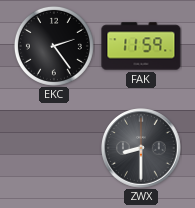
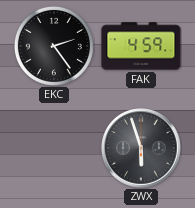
FAK: 11:59 -> 4:59
ZWX: 8:30 -> 5:57
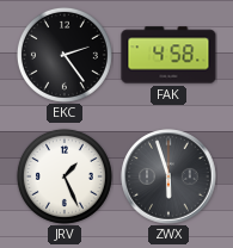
FAK: 4:59 -> 4:58
JRV: none -> 1:26
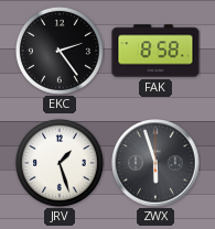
FAK: 4:58 -> 8:58
JRV: 1:26 -> 1:27
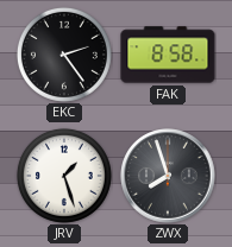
ZWX: 5:57 -> 7:57
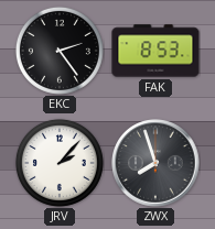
FAK: 8:58 -> 8:53
JRV: 1:27 -> 2:07
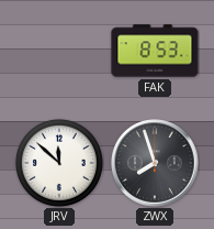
EKC: 2:24 -> none
JRV: 2:07 -> 11:52
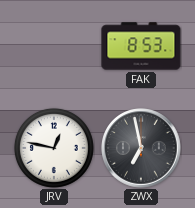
JRV: 11:52 -> 12:47
ZWX: 7:57 -> 6:58
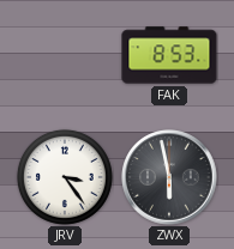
JRV: 12:47 -> 3:24
ZWX: 6:58 -> 5:58
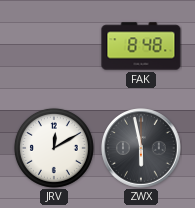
FAK: 8:53 -> 8:48
JRV: 3:24 -> 12:10
